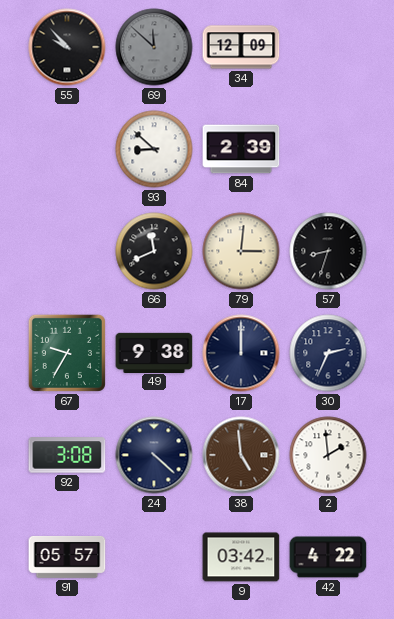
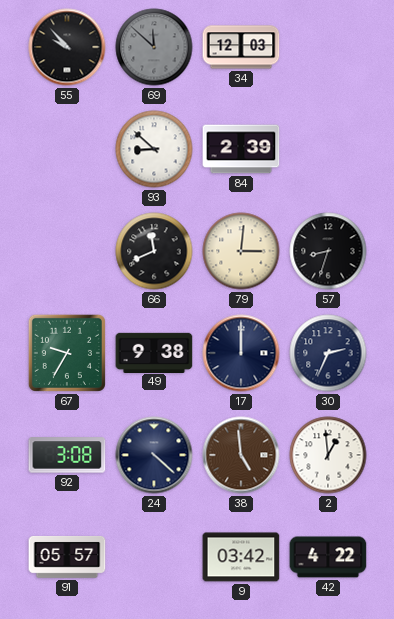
34: 12:09 -> 12:03
2: 1:59 -> 12:59
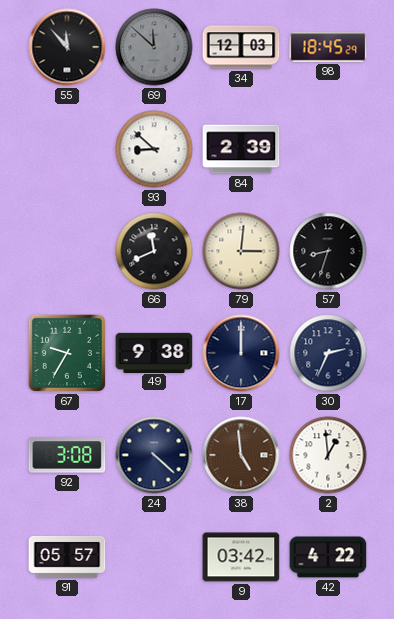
55: 9:53 -> 11:53
98: none -> 18:45
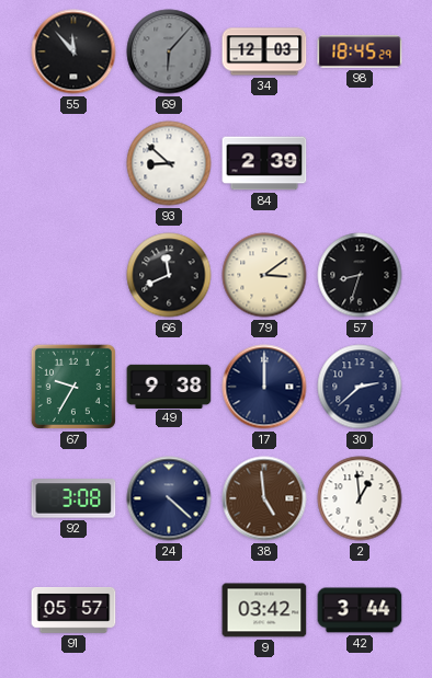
69: 11:52 -> 6:07
79: 3:01 -> 3:09
30: 2:34 -> 2:38
42: 4:22 -> 3:44
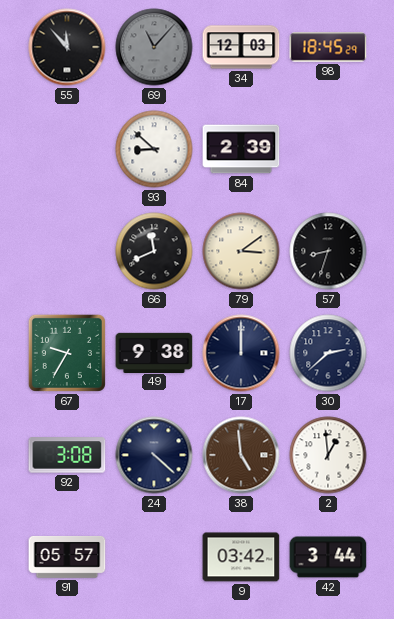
69: 6:07 -> 11:07
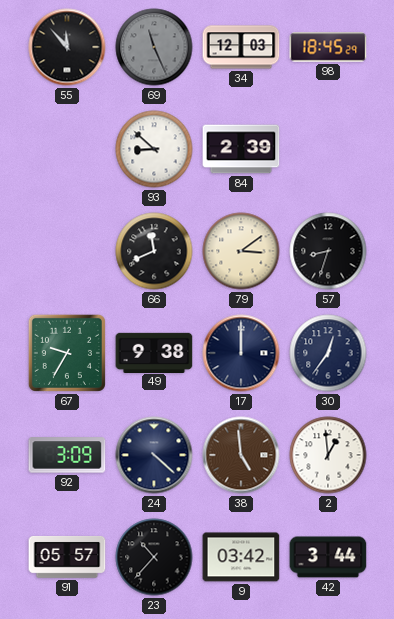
69: 11:07 -> 11:26
30: 2:38 -> 12:36
92: 3:08 -> 3:09
23: none -> 10:37
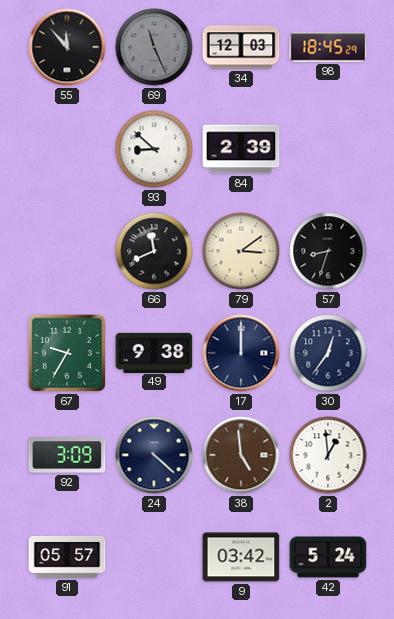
23: 10:37 -> none
42: 3:44 -> 5:24
